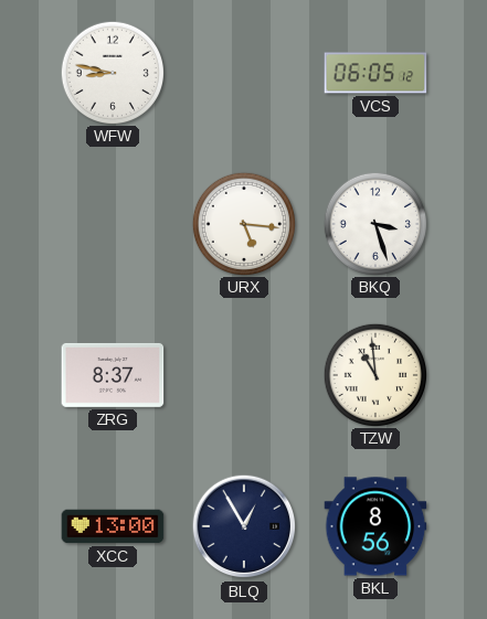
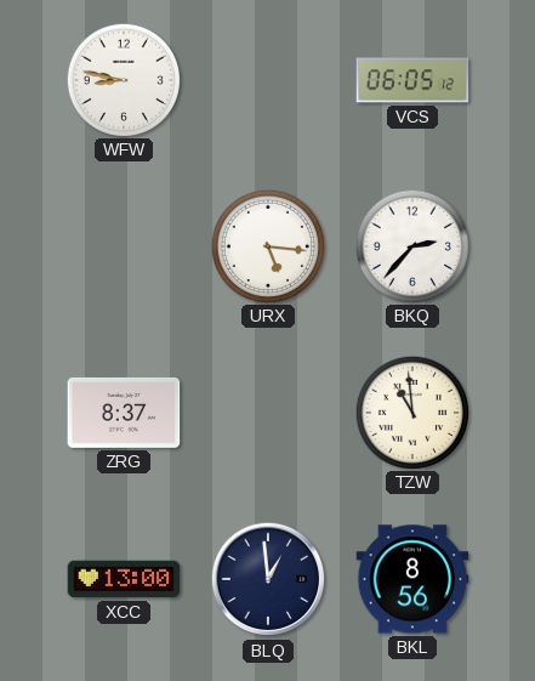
BKQ: 3:27 -> 2:37
BLQ: 12:55 -> 12:59
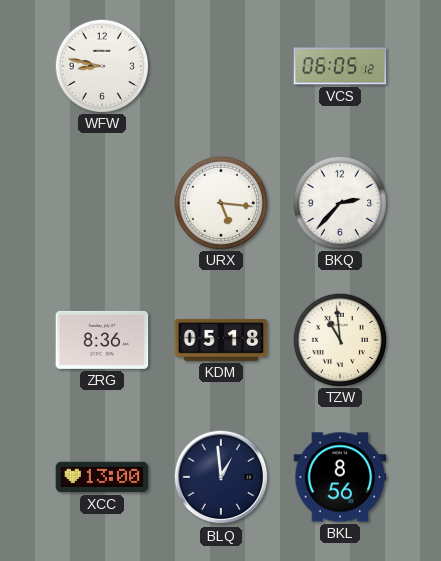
ZRG: 8:37 -> 8:36
KDM: none -> 05:18
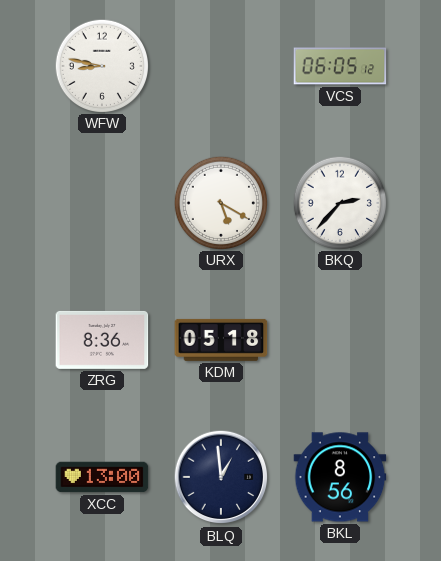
URX: 5:16 -> 5:20
TZW: 10:59 -> none
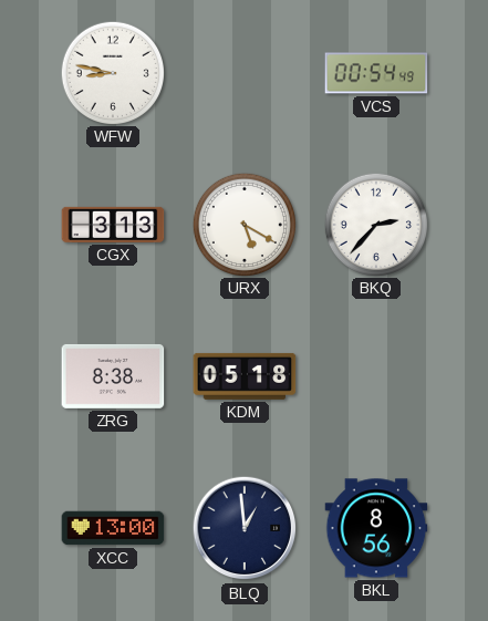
VCS: 06:05 -> 00:54
CGX: none -> 3:13
ZRG: 8:36 -> 8:38
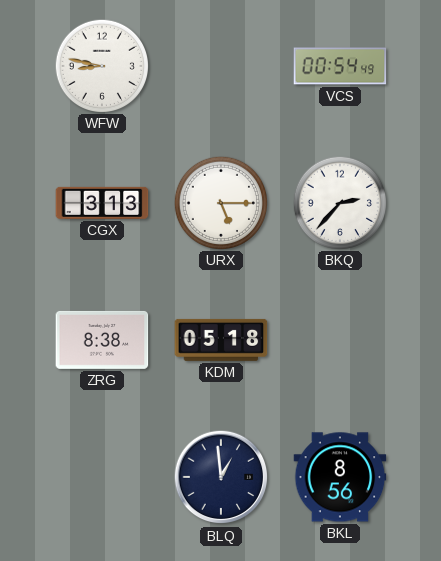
URX: 5:20 -> 5:15
XCC: 13:00 -> none
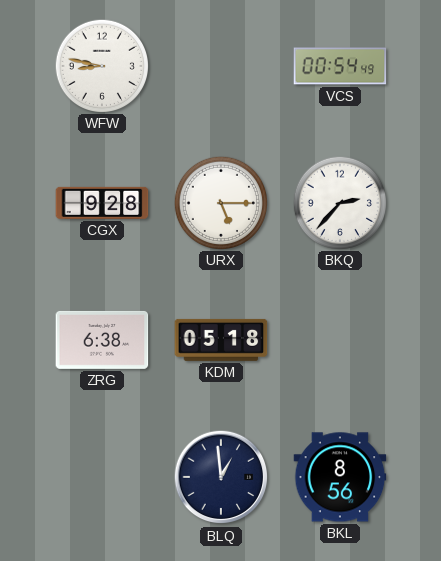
CGX: 3:13 -> 9:28
ZRG: 8:38 -> 6:38
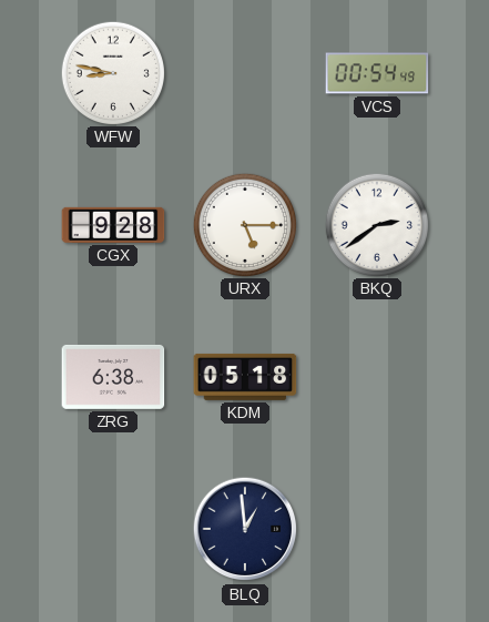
BKQ: 2:37 -> 2:39
BKL: 8:56 -> none
